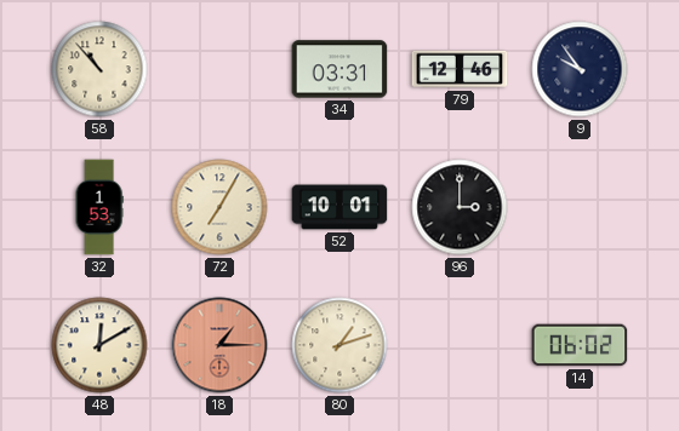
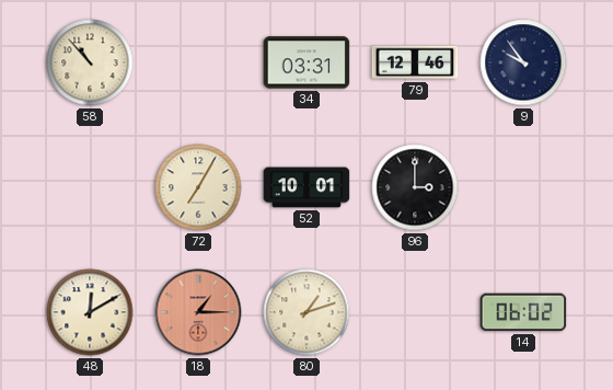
32: 1:53 -> none
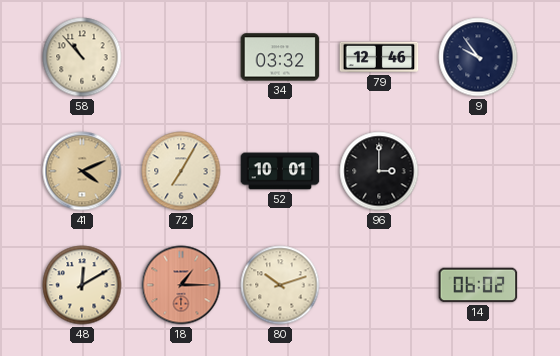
34: 03:31 -> 03:32
41: none -> 4:11
80: 1:12 -> 10:12
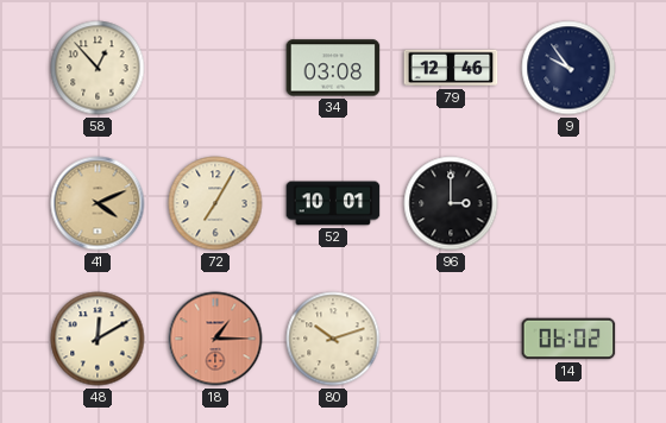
58: 10:53 -> 12:53
34: 03:32 -> 03:08
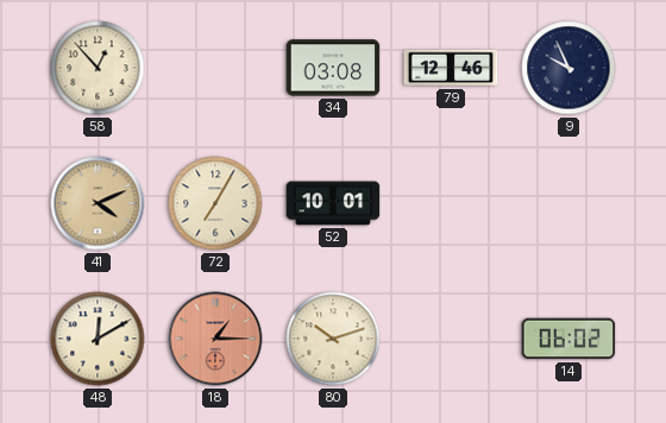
9: 9:54 -> 9:56
96: 3:00 -> none
